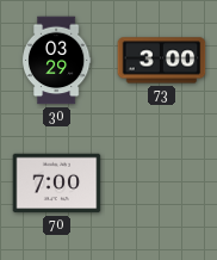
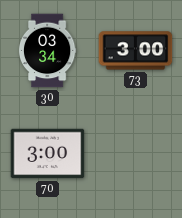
30: 03:29 -> 03:34
70: 7:00 -> 3:00
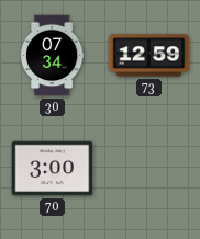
30: 03:34 -> 07:34
73: 3:00 -> 12:59
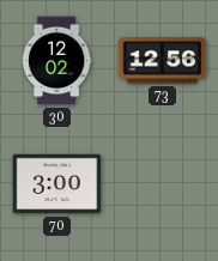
30: 07:34 -> 12:02
73: 12:59 -> 12:56
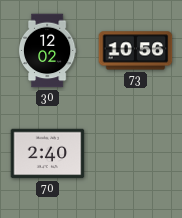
73: 12:56 -> 10:56
70: 3:00 -> 2:40
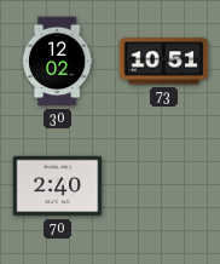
73: 10:56 -> 10:51
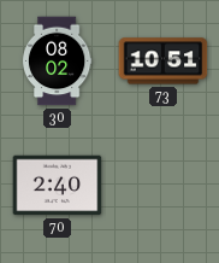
30: 12:02 -> 08:02
